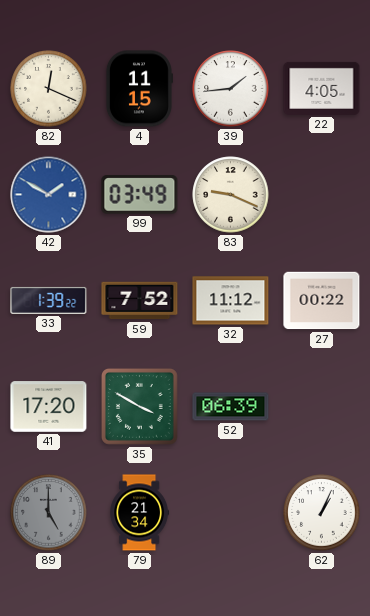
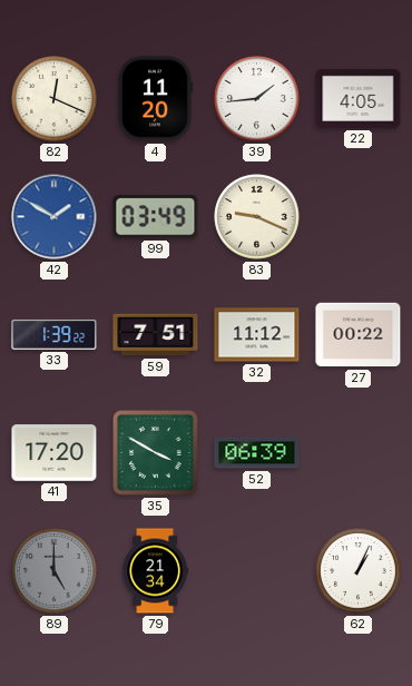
4: 11:15 -> 11:20
59: 7:52 -> 7:51
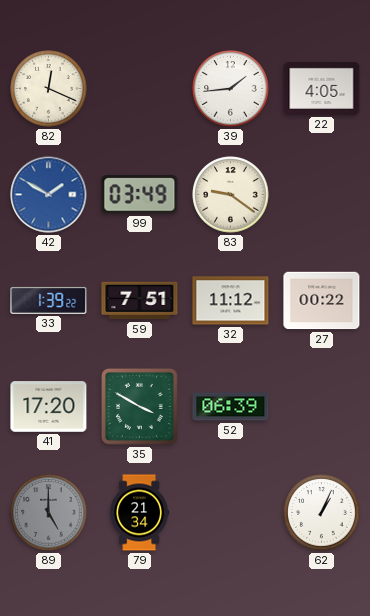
4: 11:20 -> none
83: 9:19 -> 9:21
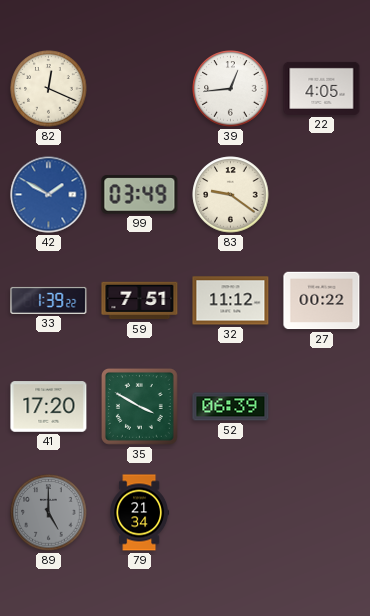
39: 1:44 -> 12:44
62: 1:04 -> none
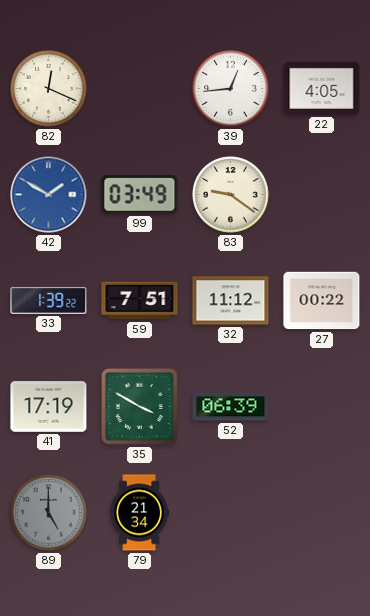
41: 17:20 -> 17:19
